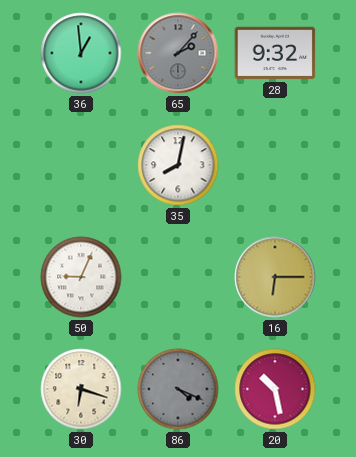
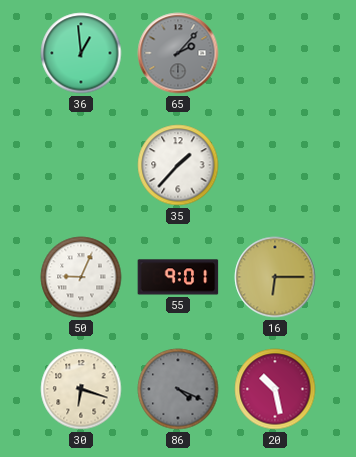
28: 9:32 -> none
35: 8:02 -> 1:37
55: none -> 9:01
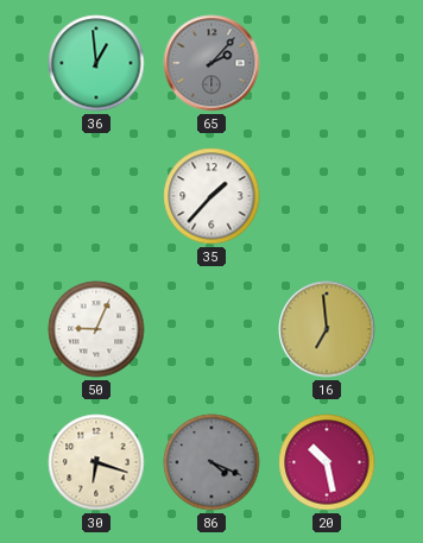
55: 9:01 -> none
16: 6:15 -> 6:59
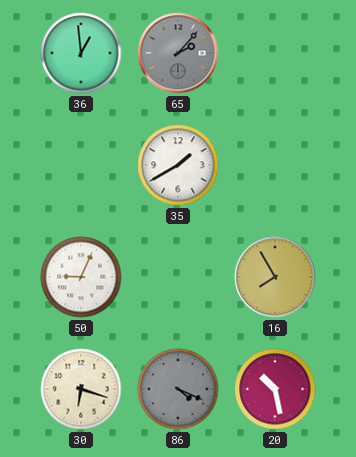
35: 1:37 -> 1:40
16: 6:59 -> 7:55
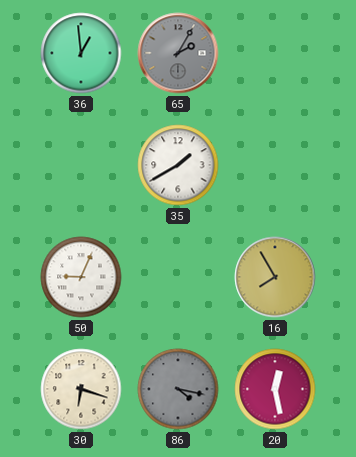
65: 2:07 -> 2:05
86: 4:19 -> 4:17
20: 10:28 -> 12:28
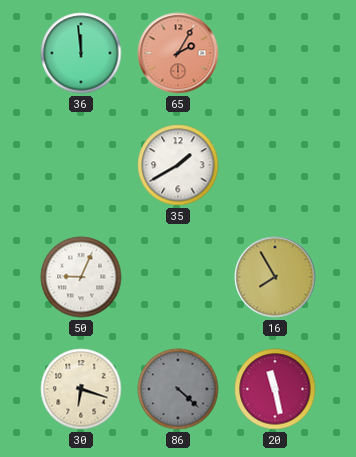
36: 12:59 -> 11:59
65 dial: grey -> salmon
86: 4:17 -> 4:22
20: 12:28 -> 11:28
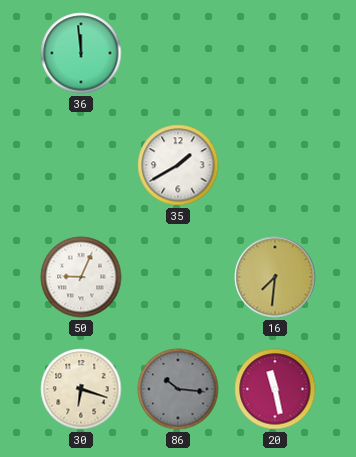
65: 2:05 -> none
16: 7:55 -> 7:31
86: 4:22 -> 10:16
